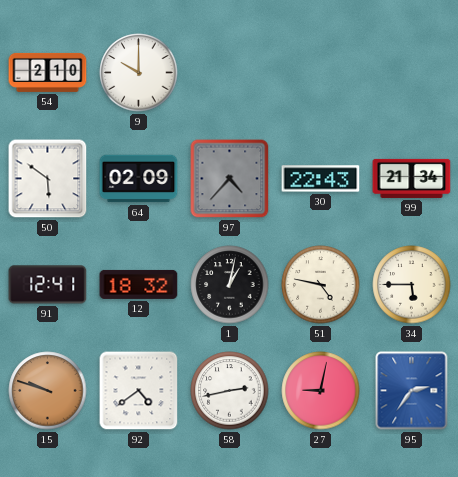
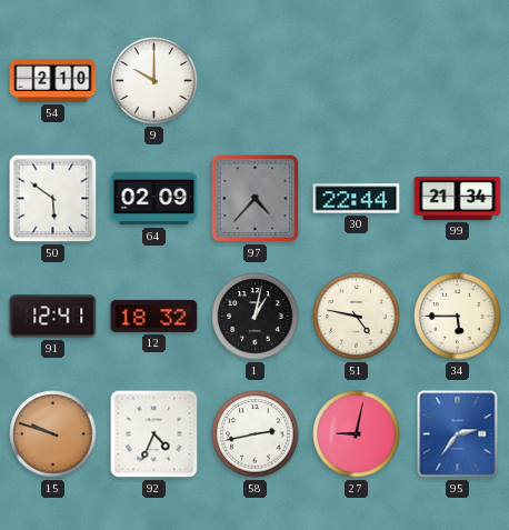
30: 22:43 -> 22:44
92: 4:39 -> 4:34
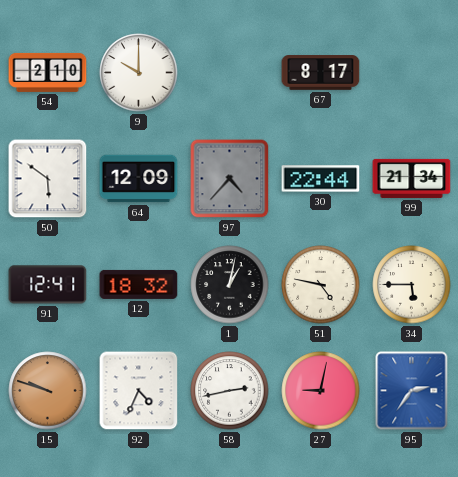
67: none -> 8:17
64: 02:09 -> 12:09
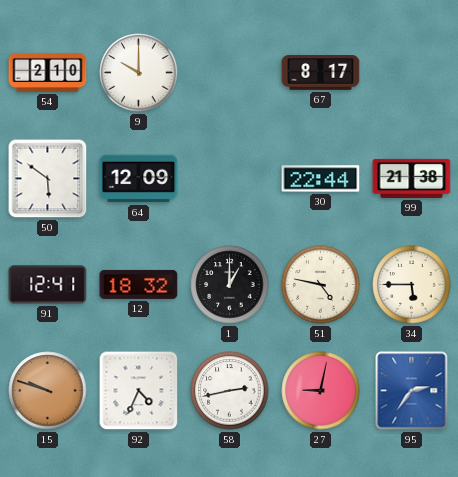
97: 4:37 -> none
99: 21:34 -> 21:38
1: 1:02 -> 1:00
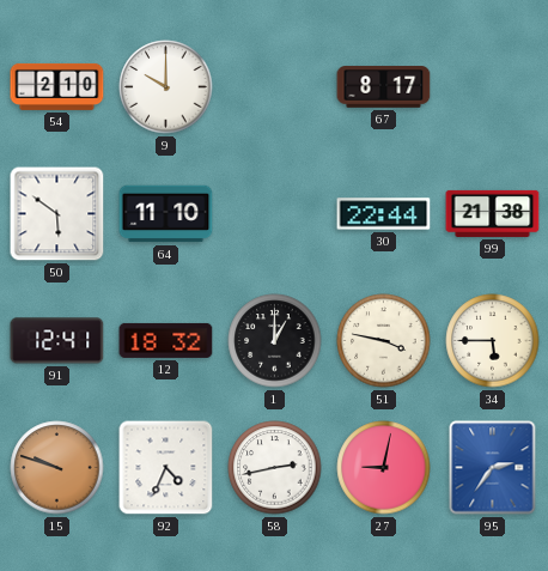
64: 12:09 -> 11:10
51: 4:47 -> 3:47
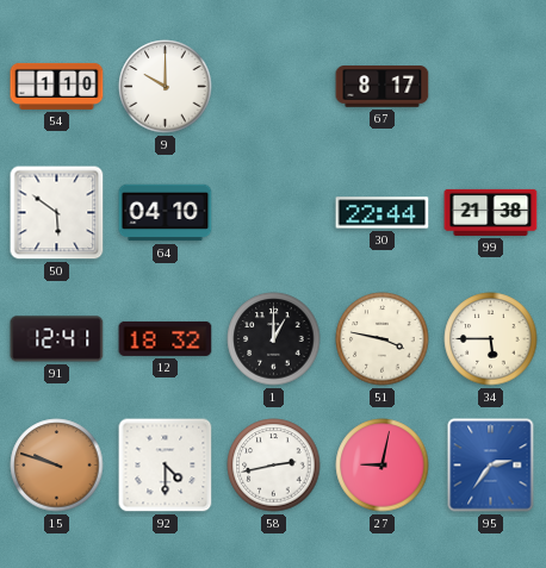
54: 2:10 -> 1:10
64: 11:10 -> 04:10
92: 4:34 -> 4:30
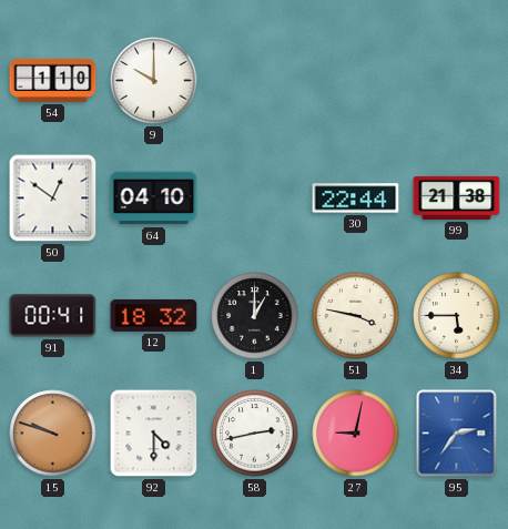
67: 8:17 -> none
50: 5:51 -> 12:51
91: 12:41 -> 00:41
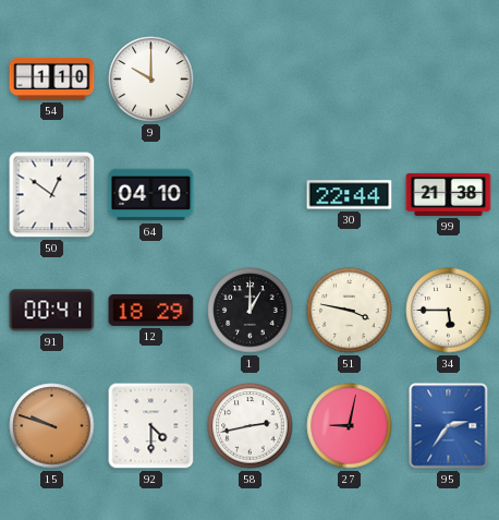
12: 18:32 -> 18:29
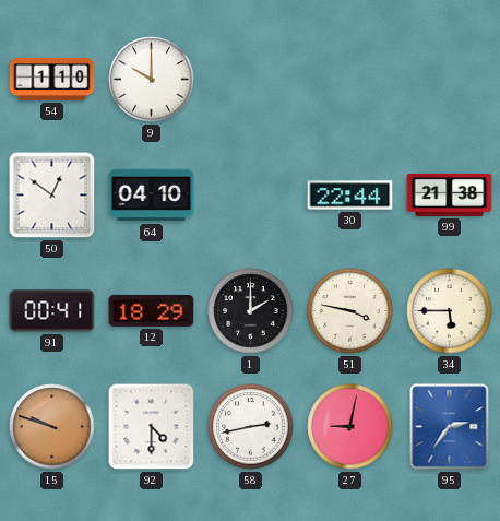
1: 1:00 -> 2:00
